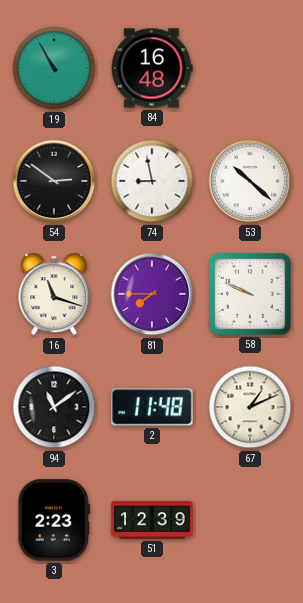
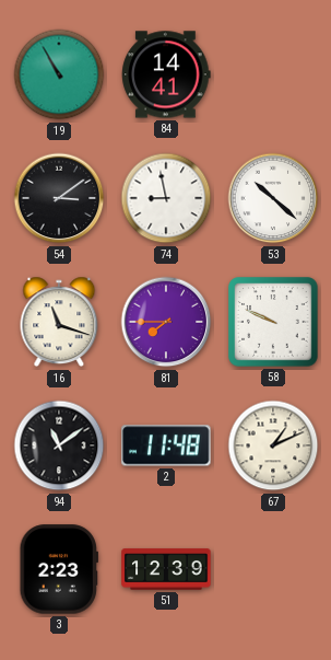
84: 16:48 -> 14:41
54: 2:51 -> 3:09
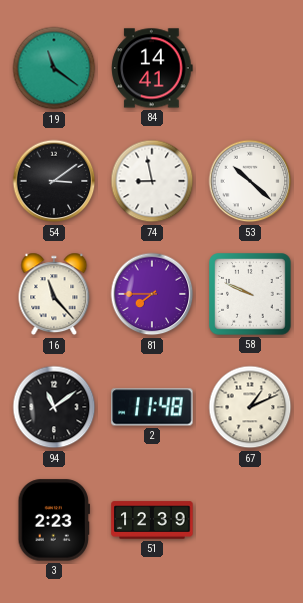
19: 10:55 -> 11:21
16: 11:18 -> 11:23
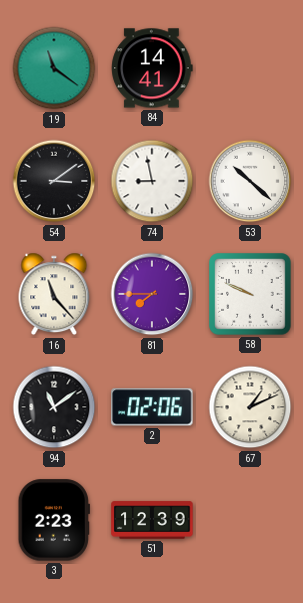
2: 11:48 -> 02:06
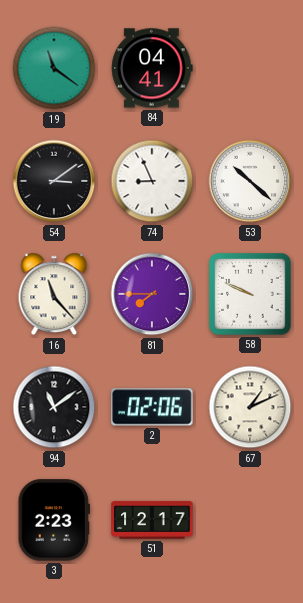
84: 14:41 -> 04:41
74: 8:58 -> 8:56
51: 12:39 -> 12:17
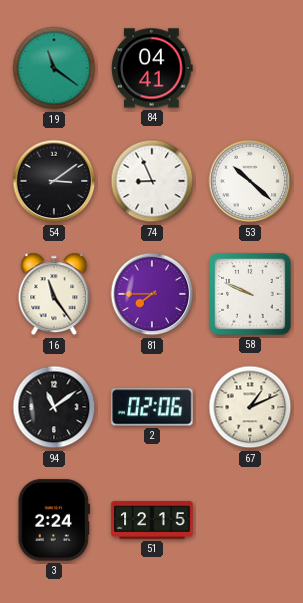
16: 11:23 -> 11:24
3: 2:23 -> 2:24
51: 12:17 -> 12:15
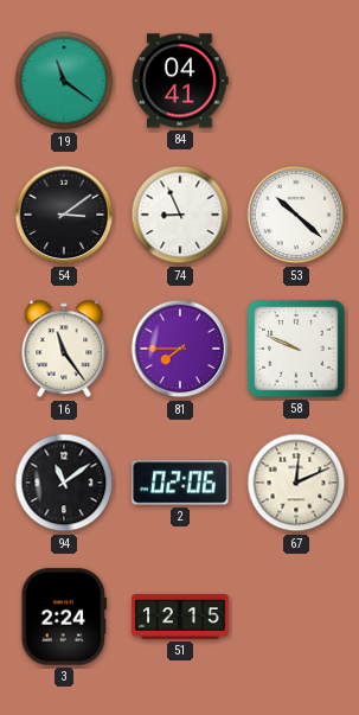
67: 1:11 -> 12:11
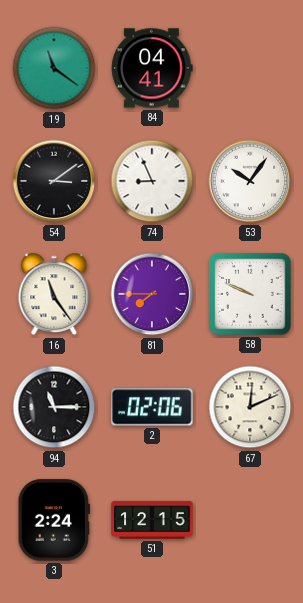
53: 10:22 -> 10:06
94: 11:09 -> 11:15
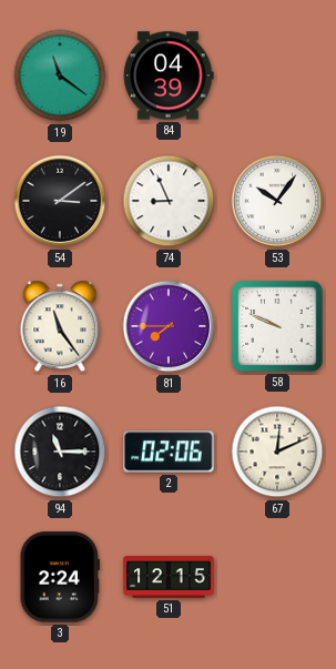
84: 04:41 -> 04:39
